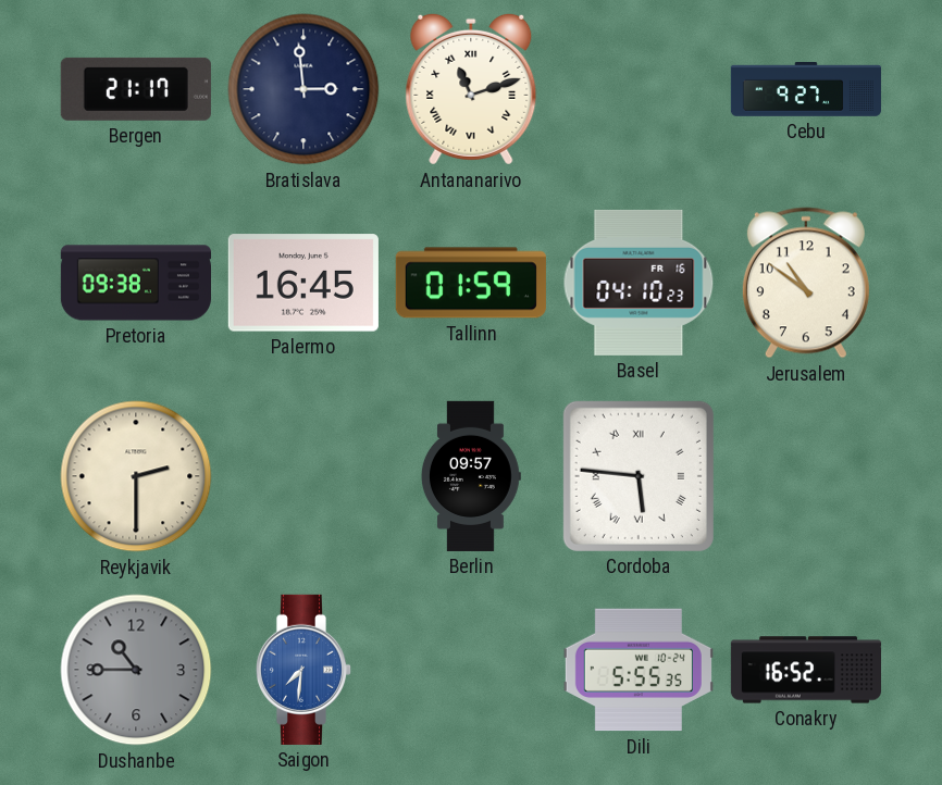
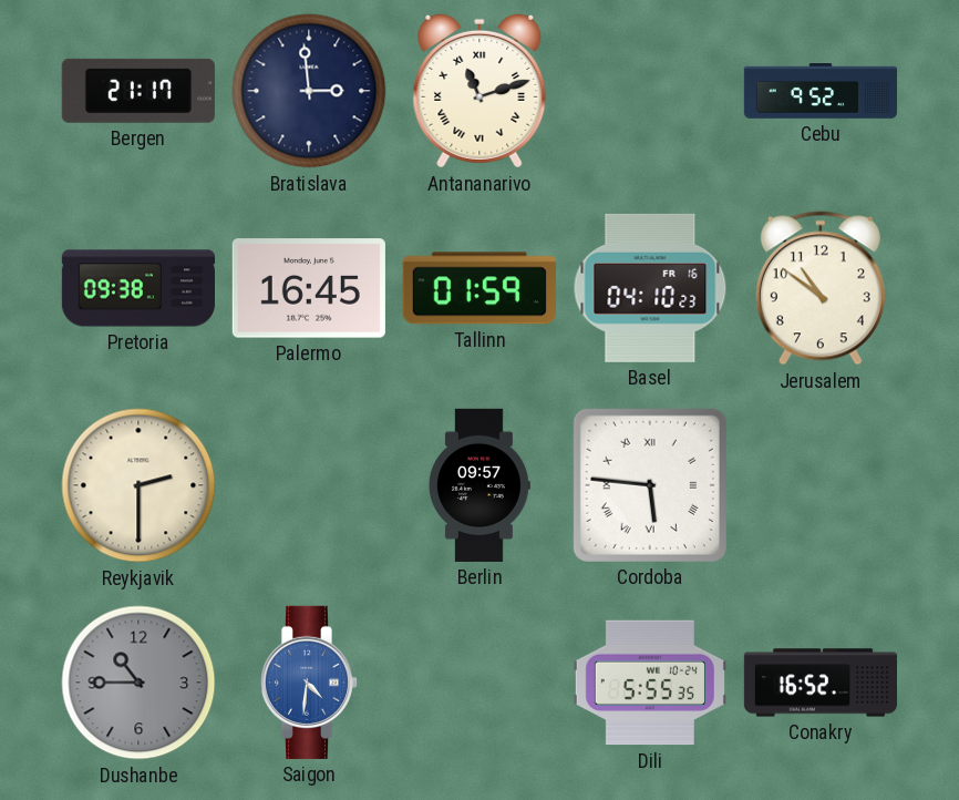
Cebu: 9:27 -> 9:52
Saigon: 7:31 -> 4:31
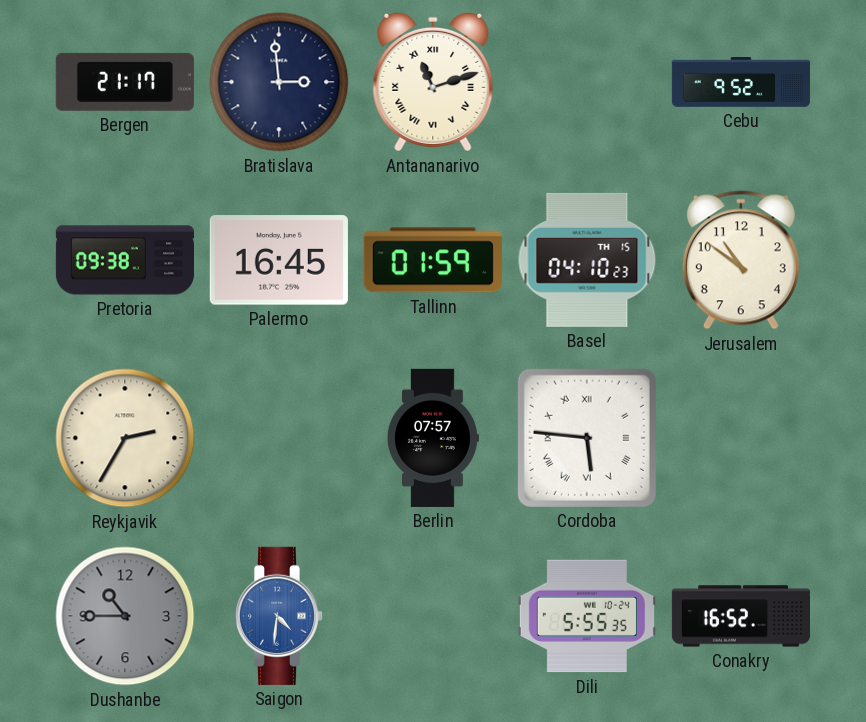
Basel date: FR 16 -> TH 15
Reykjavik: 2:30 -> 2:35
Berlin: 09:57 -> 07:57
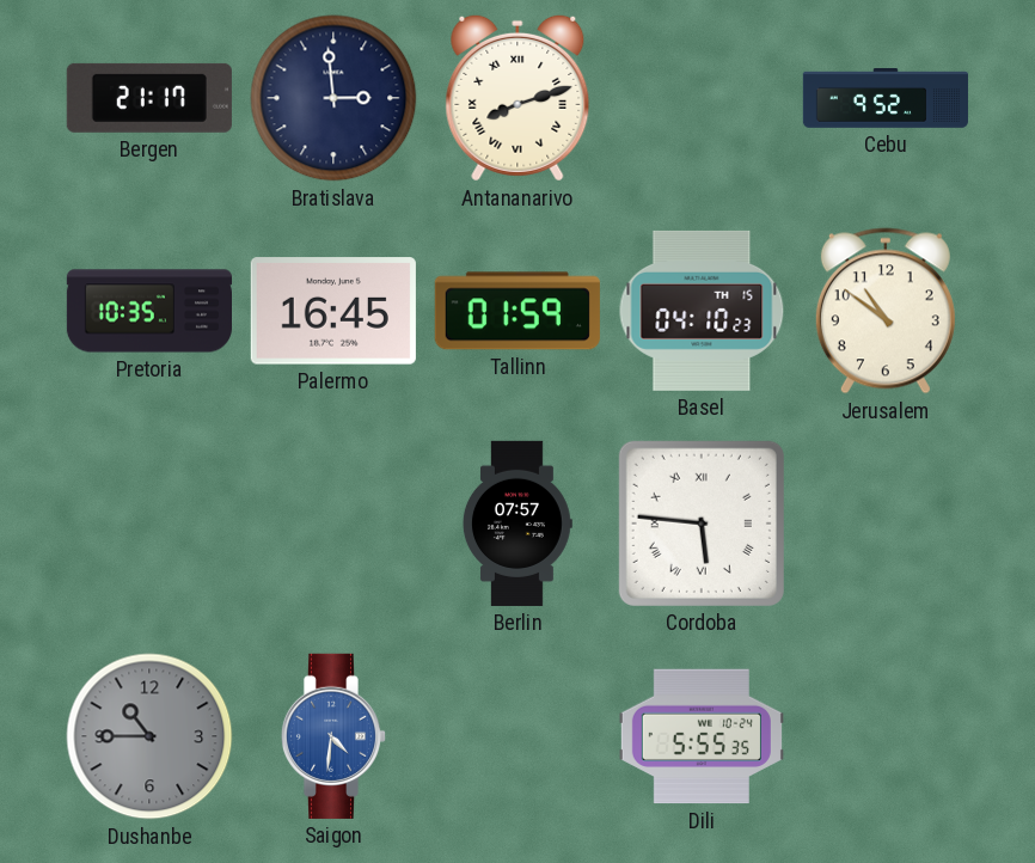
Antananarivo: 11:12 -> 8:12
Pretoria: 09:38 -> 10:35
Reykjavik: 2:35 -> none
Conakry: 16:52 -> none
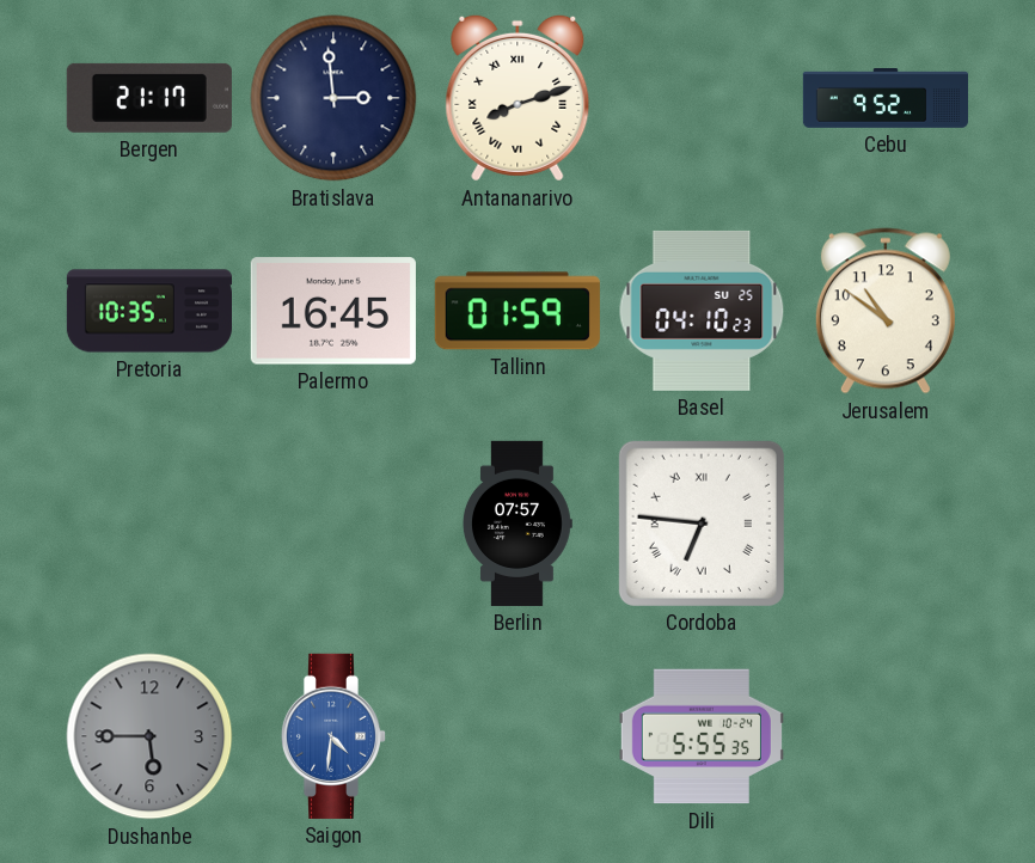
Basel date: TH 15 -> SU 25
Cordoba: 5:46 -> 6:46
Dushanbe: 10:45 -> 5:45
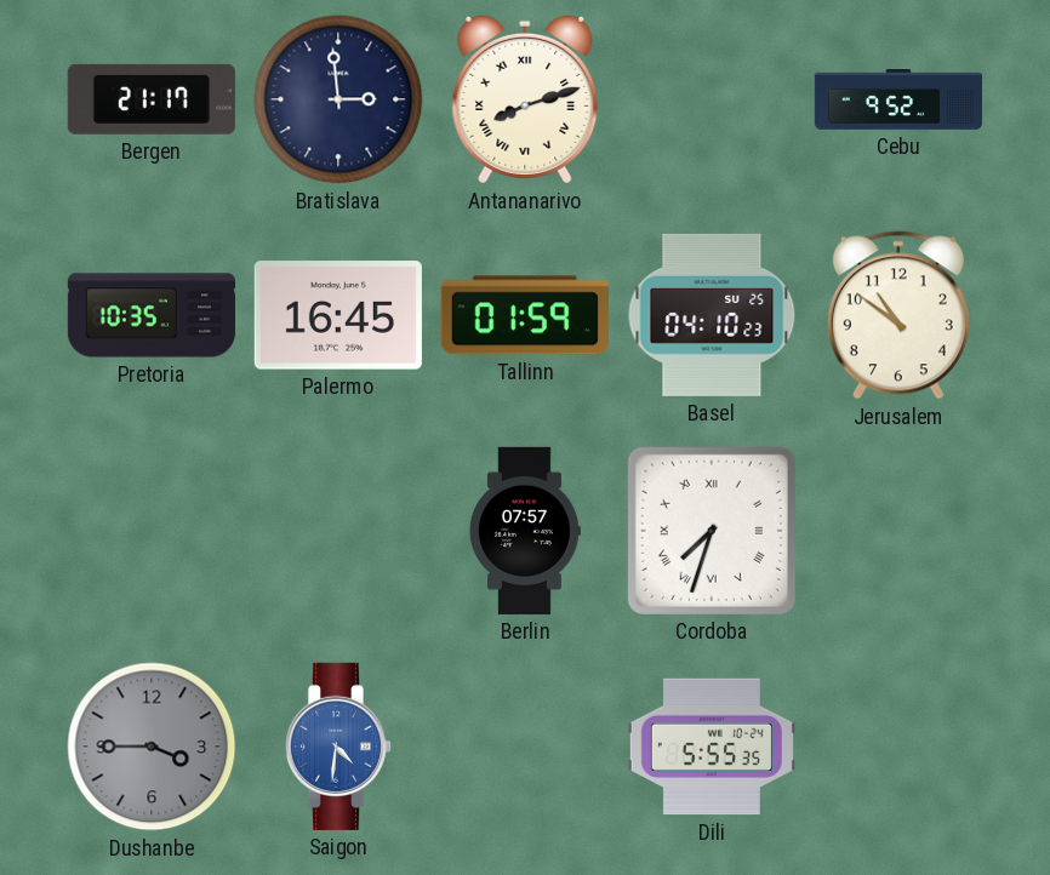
Cordoba: 6:46 -> 7:33
Dushanbe: 5:45 -> 3:45
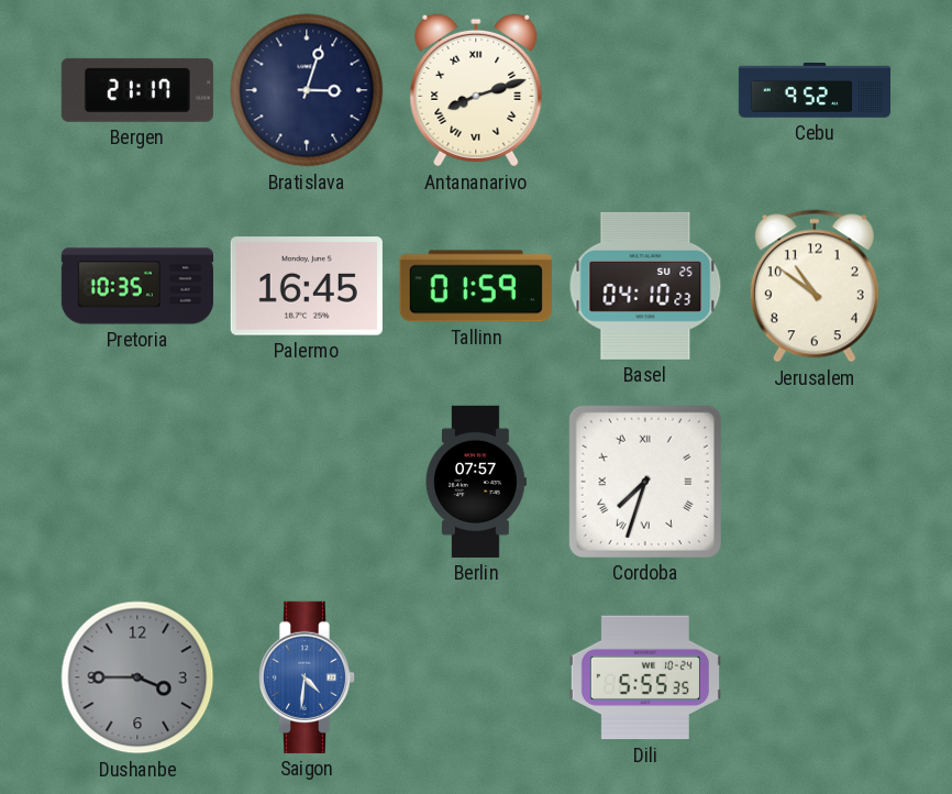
Bratislava: 2:59 -> 3:03
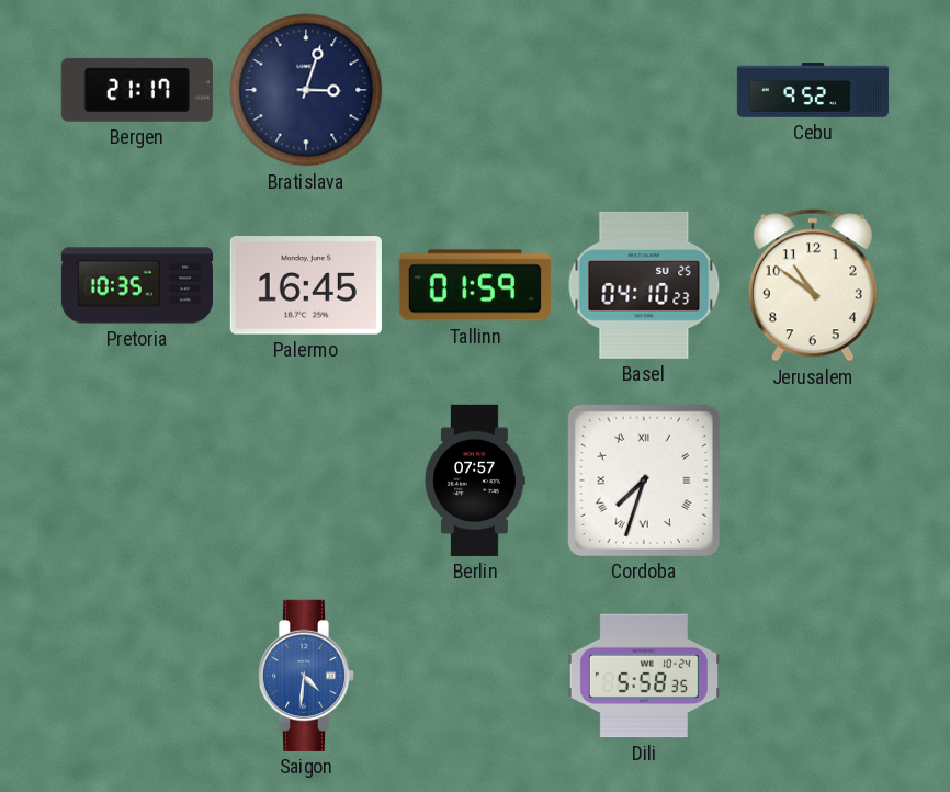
Antananarivo: 8:12 -> none
Dushanbe: 3:45 -> none
Dili: 5:55 -> 5:58
